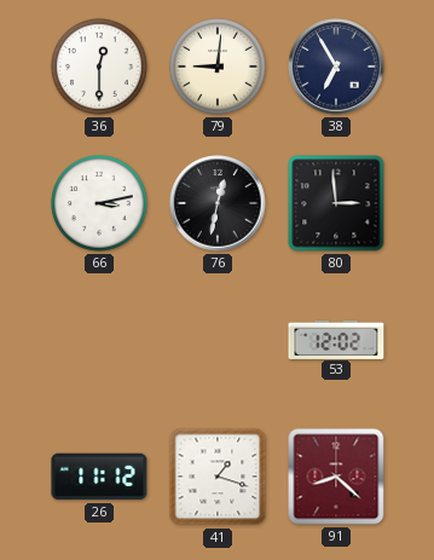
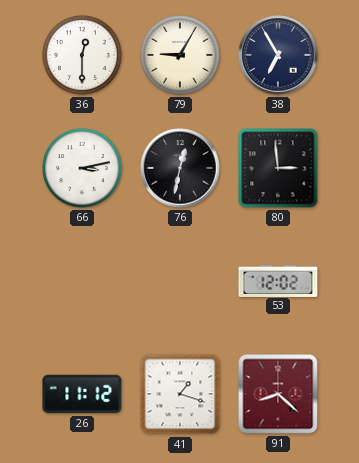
79: 9:01 -> 9:05
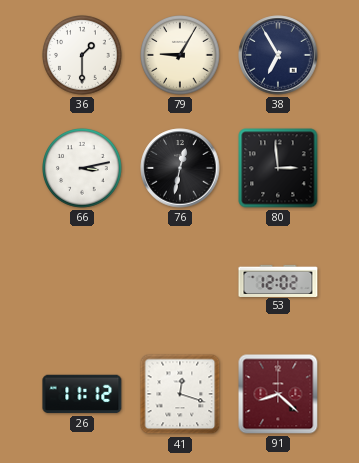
36: 12:30 -> 1:30
41: 1:18 -> 12:18
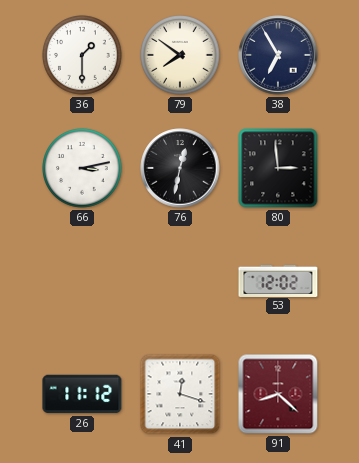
79: 9:05 -> 7:51
